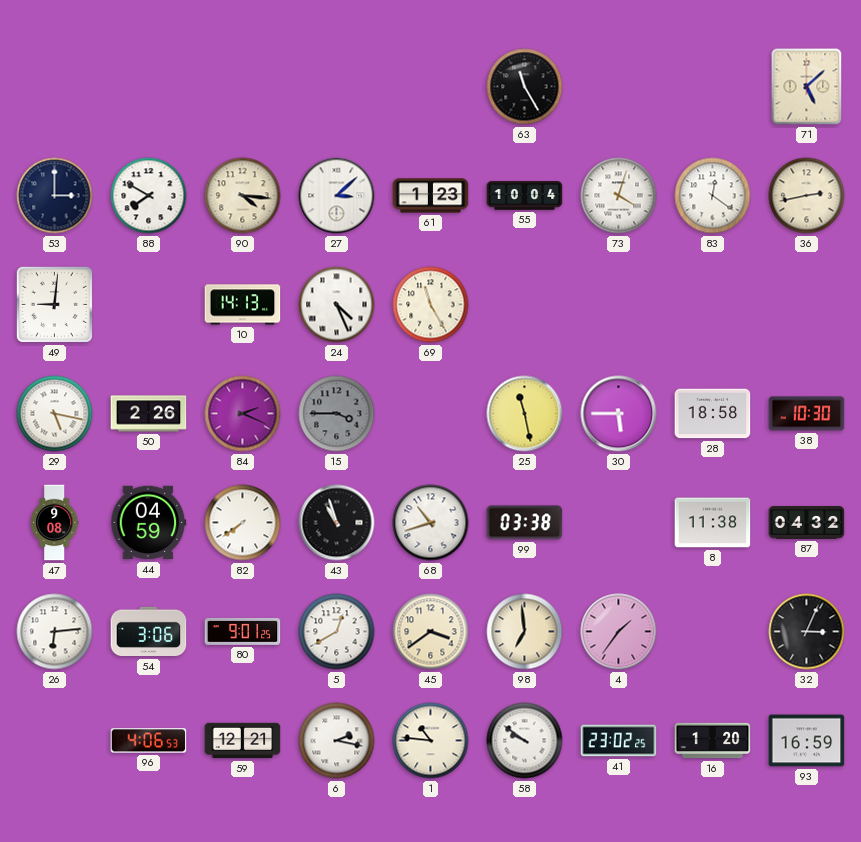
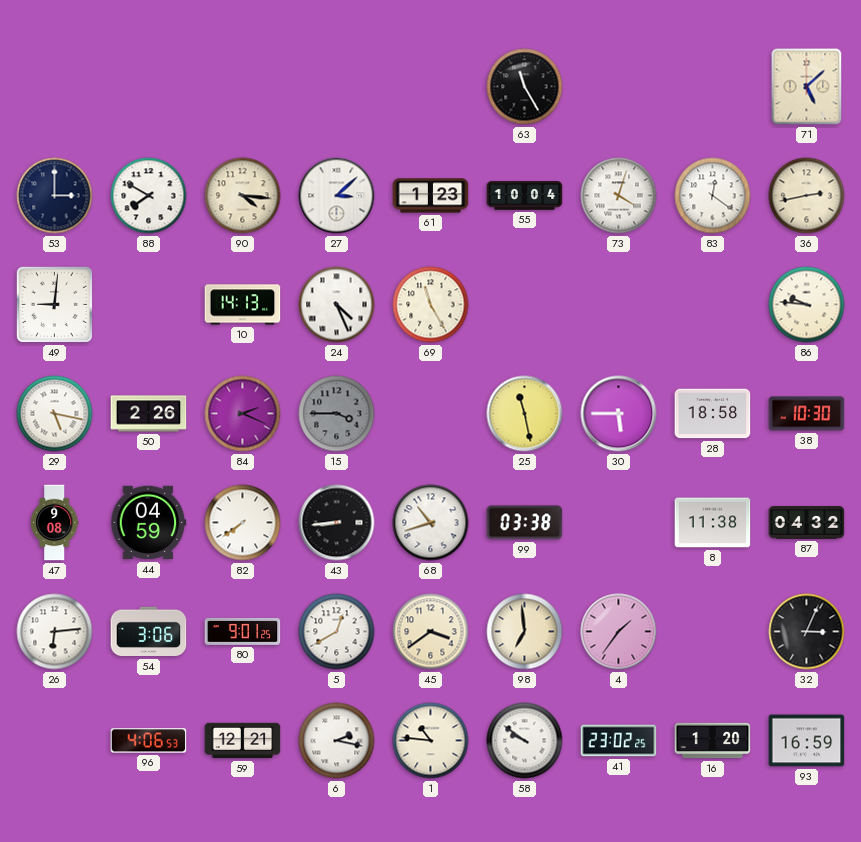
86: none -> 9:46
43: 10:57 -> 8:44
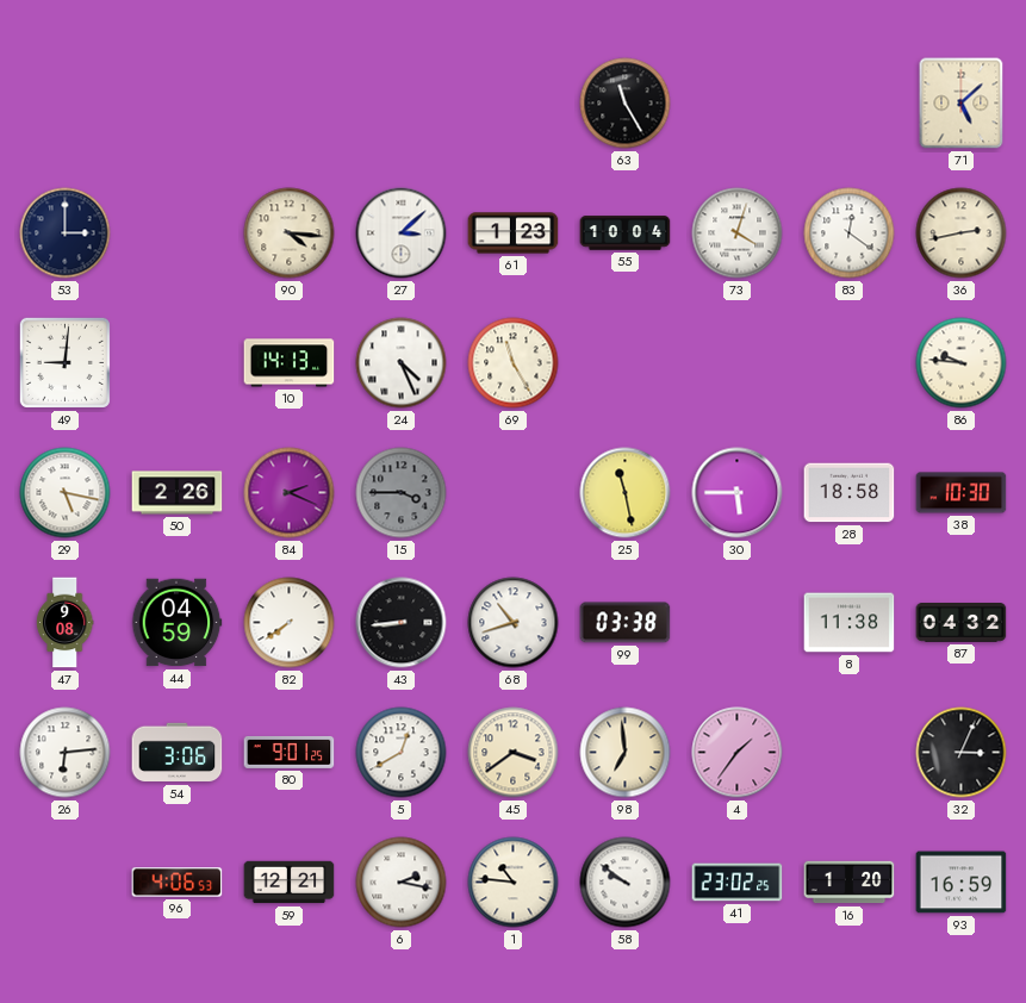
88: 7:50 -> none
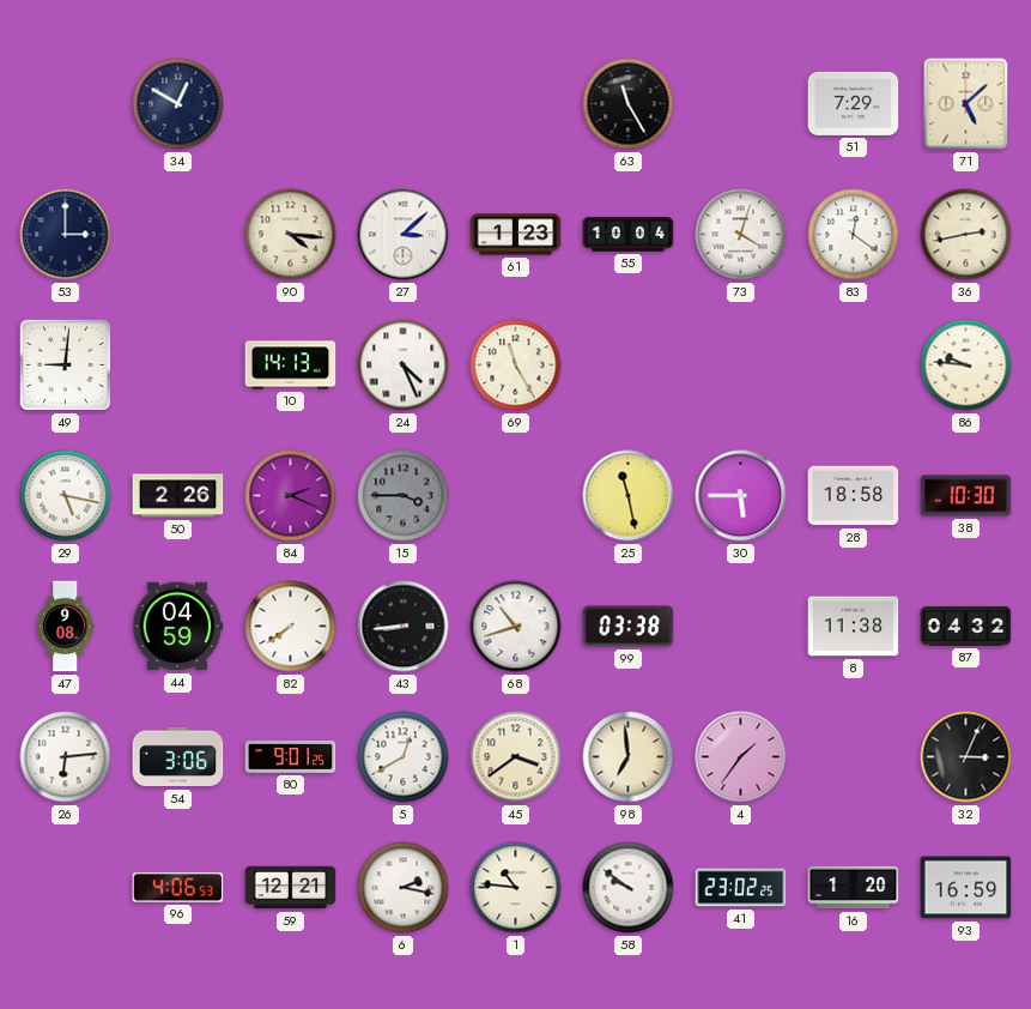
34: none -> 12:50
51: none -> 7:29
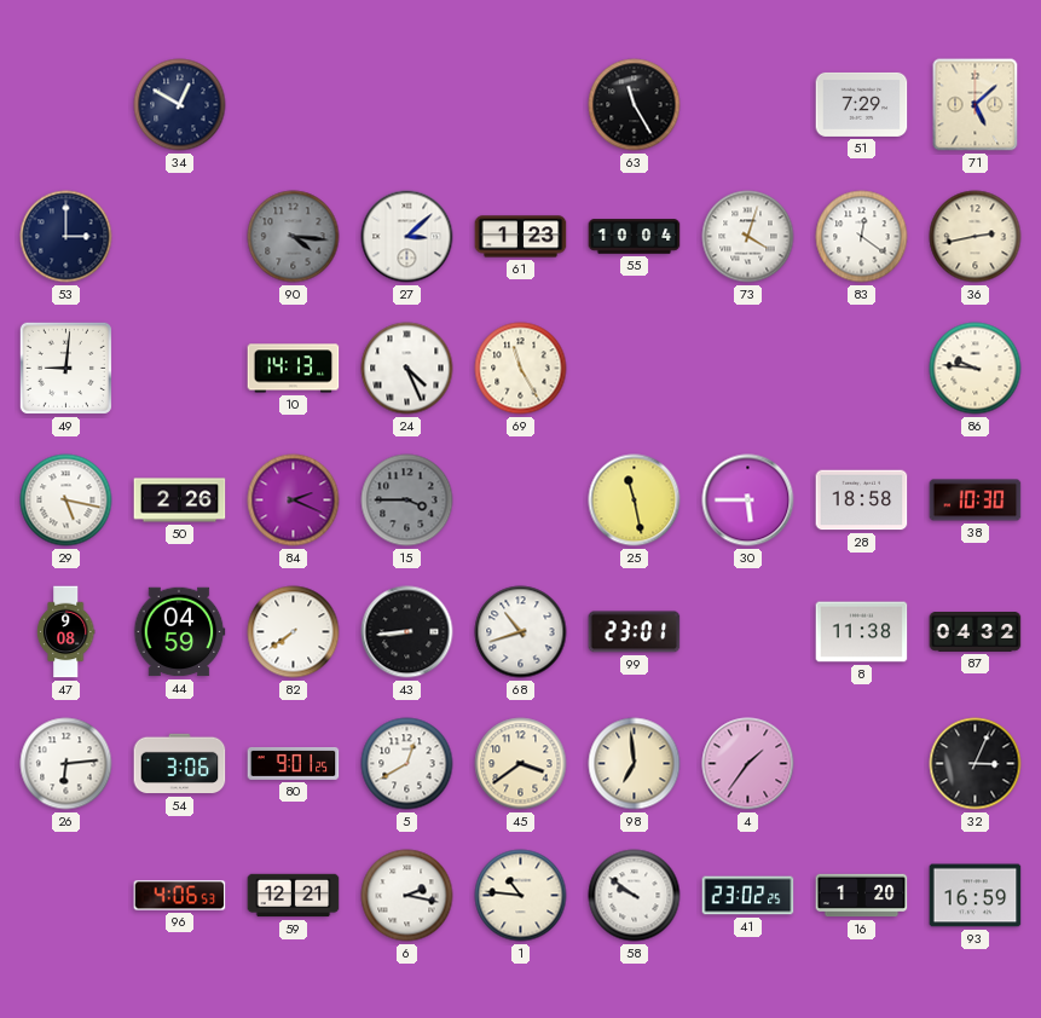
90 dial: cream -> grey
99: 03:38 -> 23:01
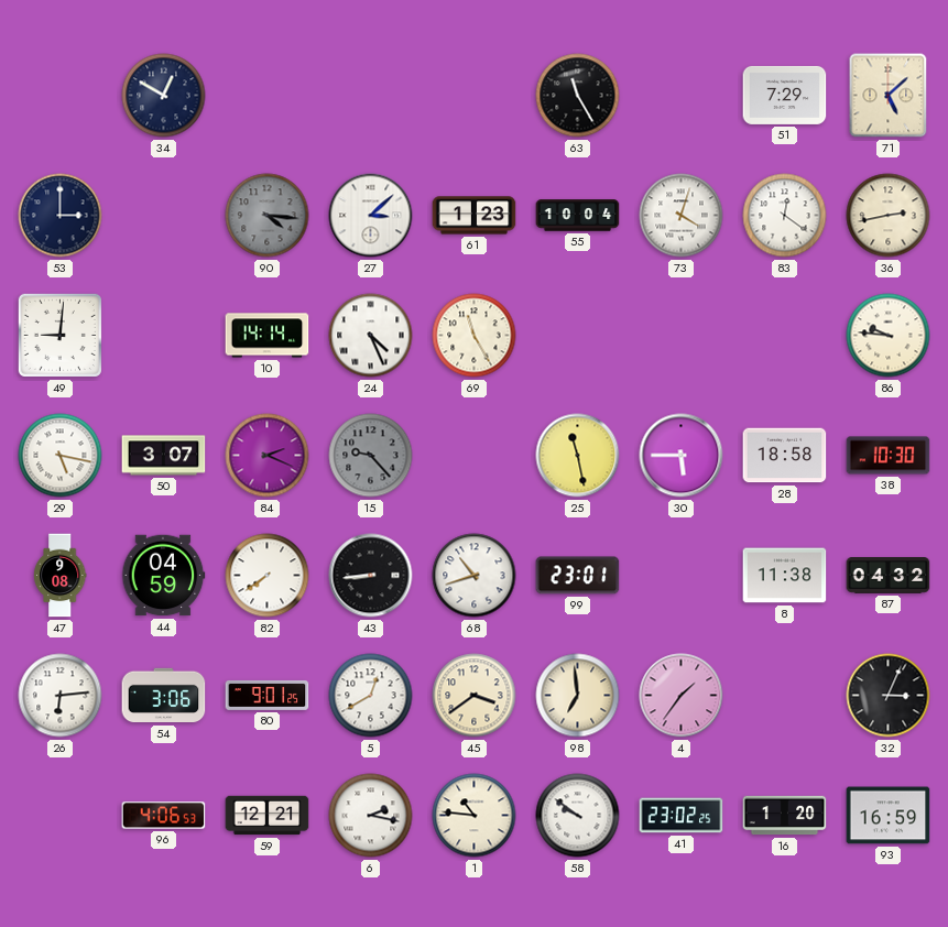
10: 14:13 -> 14:14
50: 2:26 -> 3:07
15: 3:45 -> 9:23
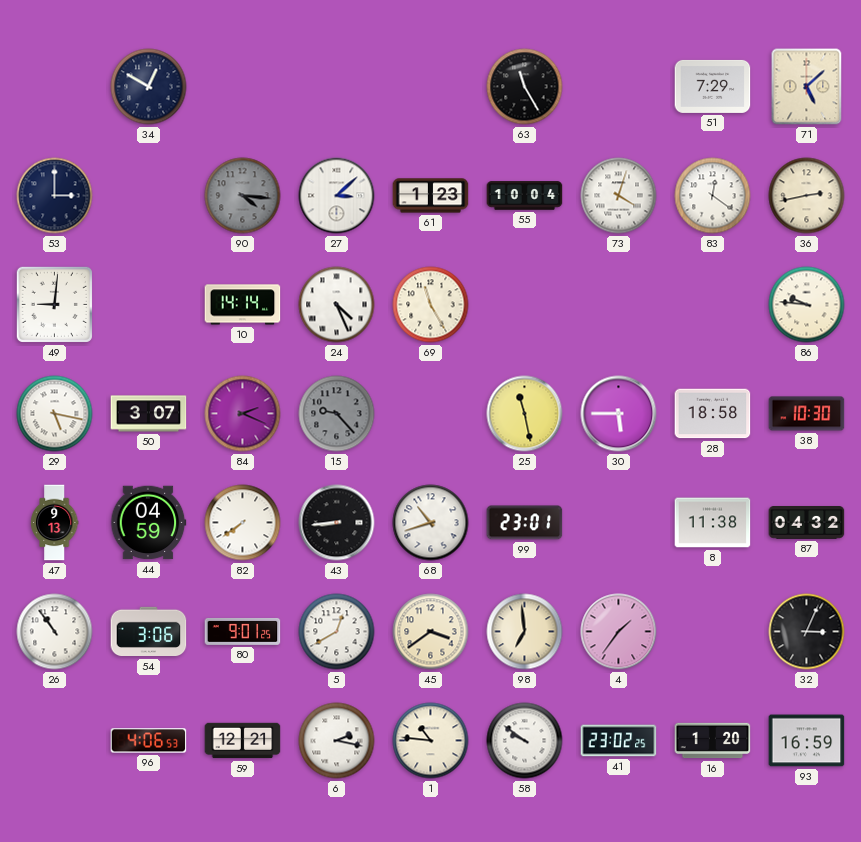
47: 9:08 -> 9:13
26: 6:14 -> 10:54
